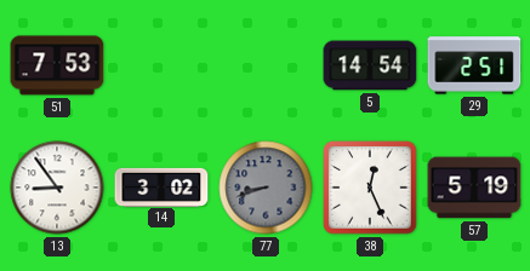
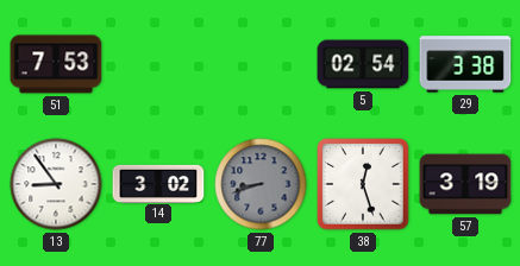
5: 14:54 -> 02:54
29: 2:51 -> 3:38
38: 12:26 -> 12:27
57: 5:19 -> 3:19
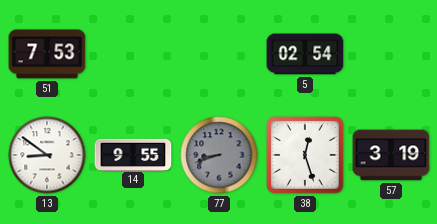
29: 3:38 -> none
13: 8:54 -> 8:51
14: 3:02 -> 9:55
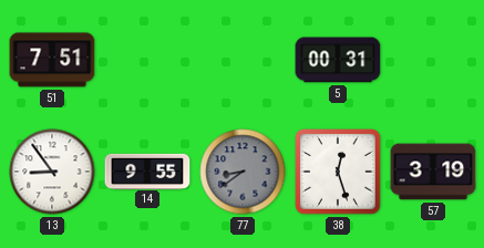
51: 7:53 -> 7:51
5: 02:54 -> 00:31
13: 8:51 -> 8:54
77: 8:42 -> 8:39
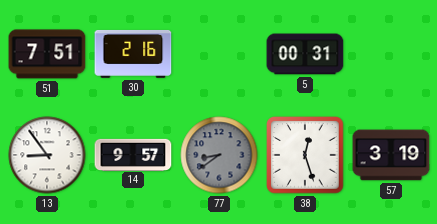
30: none -> 2:16
14: 9:55 -> 9:57
